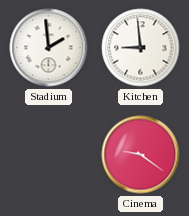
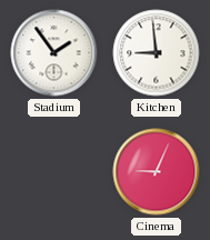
Stadium: 1:59 -> 1:54
Cinema: 9:21 -> 9:04
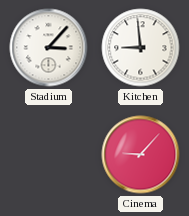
Stadium: 1:54 -> 3:07
Cinema: 9:04 -> 9:07
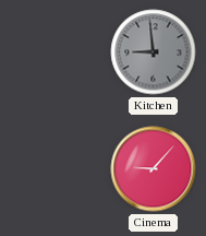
Stadium: 3:07 -> none
Kitchen dial: white -> grey
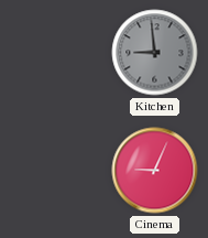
Cinema: 9:07 -> 9:04
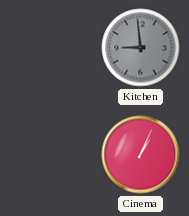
Cinema: 9:04 -> 1:04
